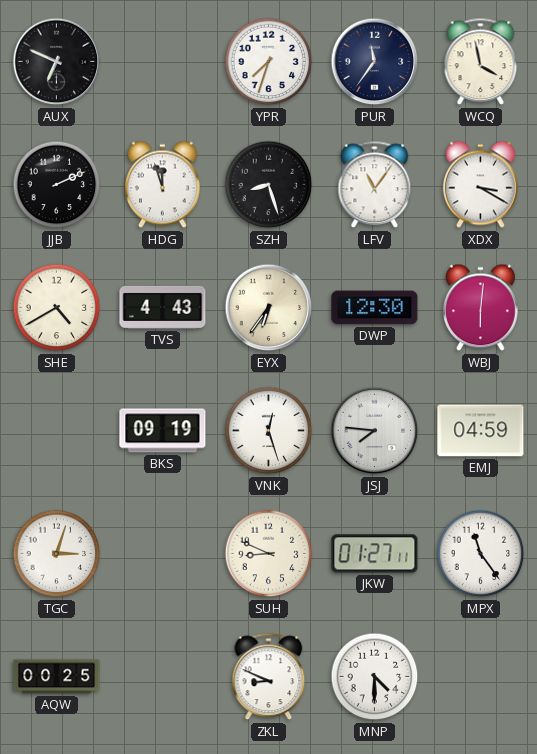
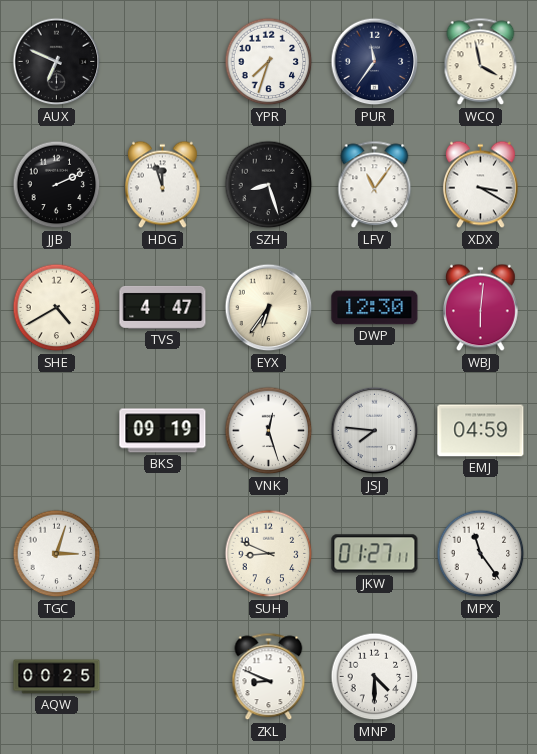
TVS: 4:43 -> 4:47
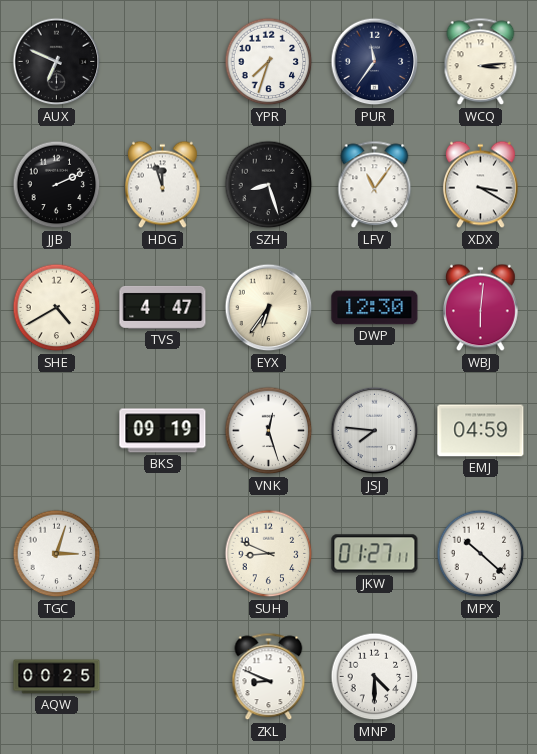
WCQ: 3:58 -> 3:14
MPX: 11:24 -> 10:22
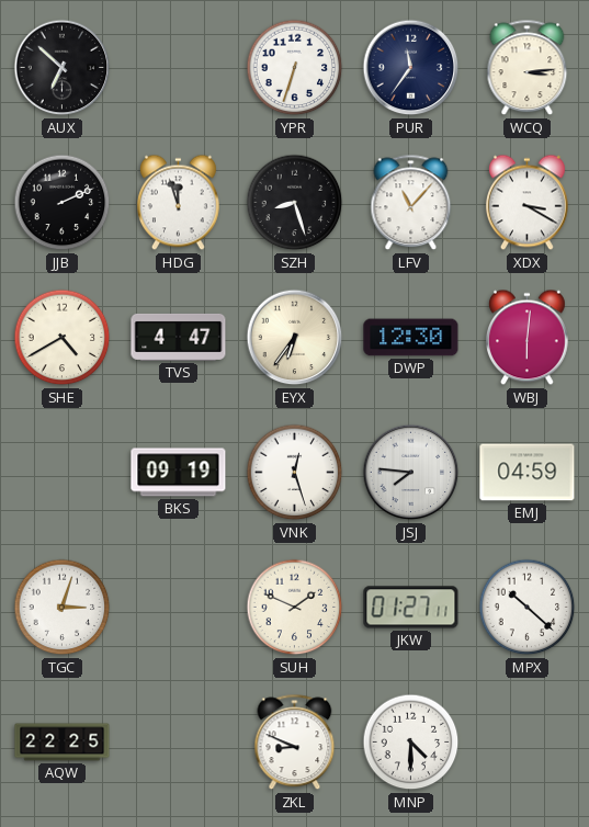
AUX: 6:49 -> 6:52
YPR: 7:33 -> 6:33
LFV: 11:06 -> 11:07
SUH: 8:49 -> 1:49
AQW: 00:25 -> 22:25
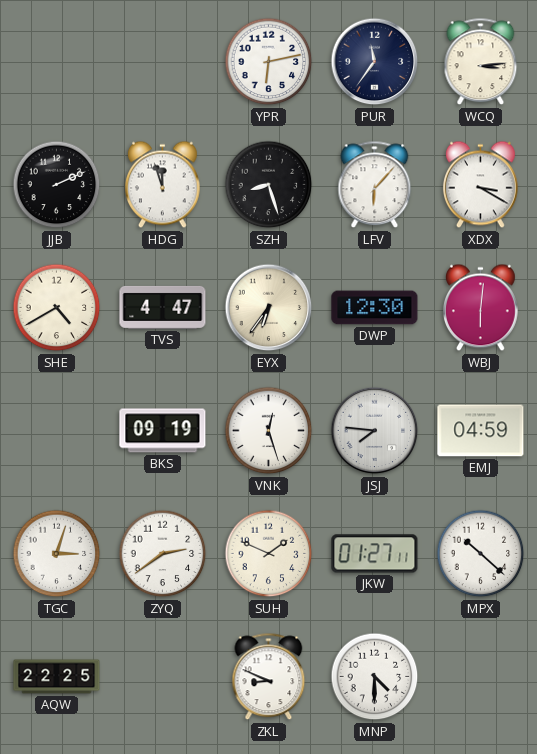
AUX: 6:52 -> none
YPR: 6:33 -> 6:13
LFV: 11:07 -> 6:07
ZYQ: none -> 2:39
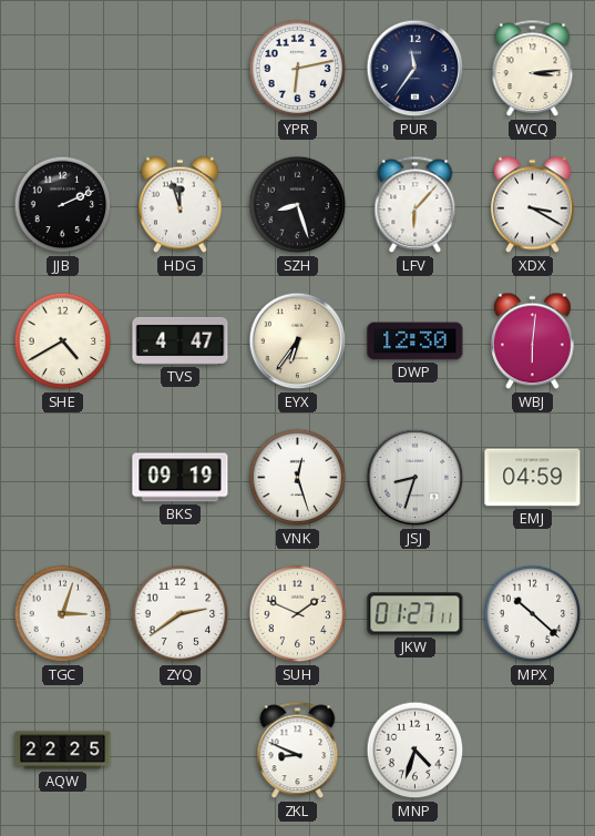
JSJ: 7:46 -> 8:33
MNP: 4:30 -> 4:33
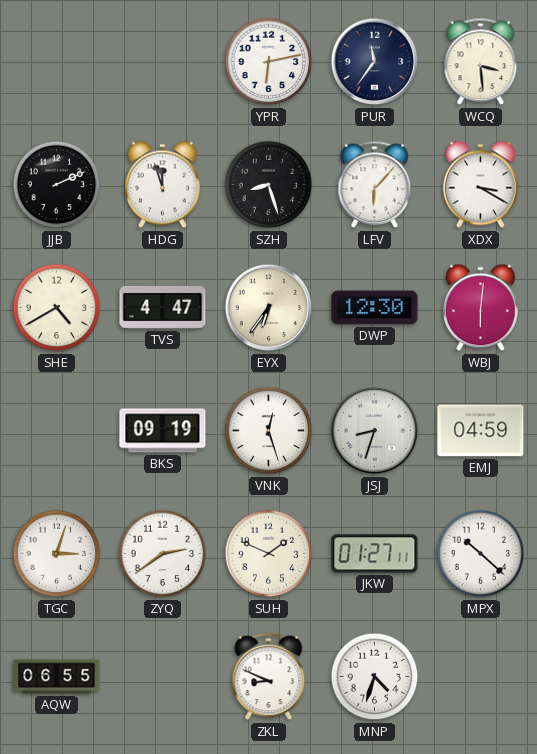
WCQ: 3:14 -> 3:29
AQW: 22:25 -> 06:55
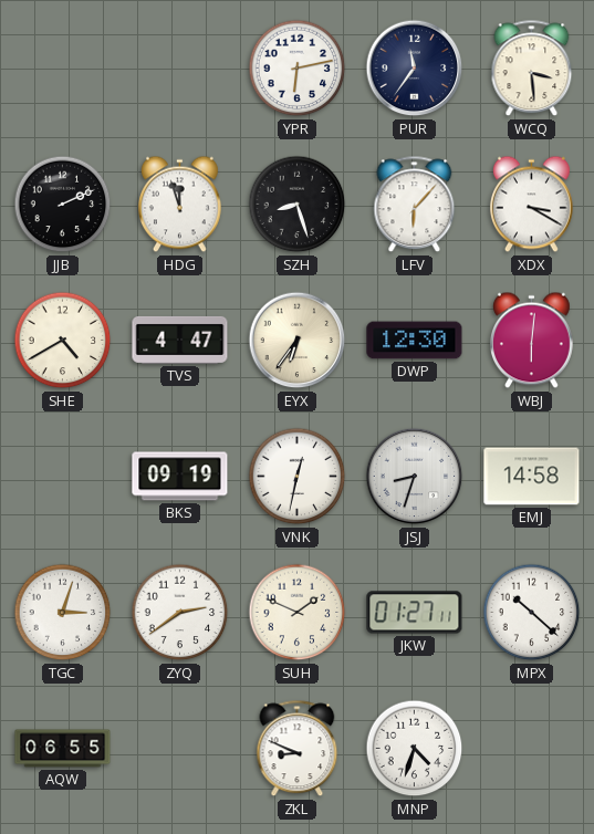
VNK: 12:27 -> 12:32
EMJ: 04:59 -> 14:58
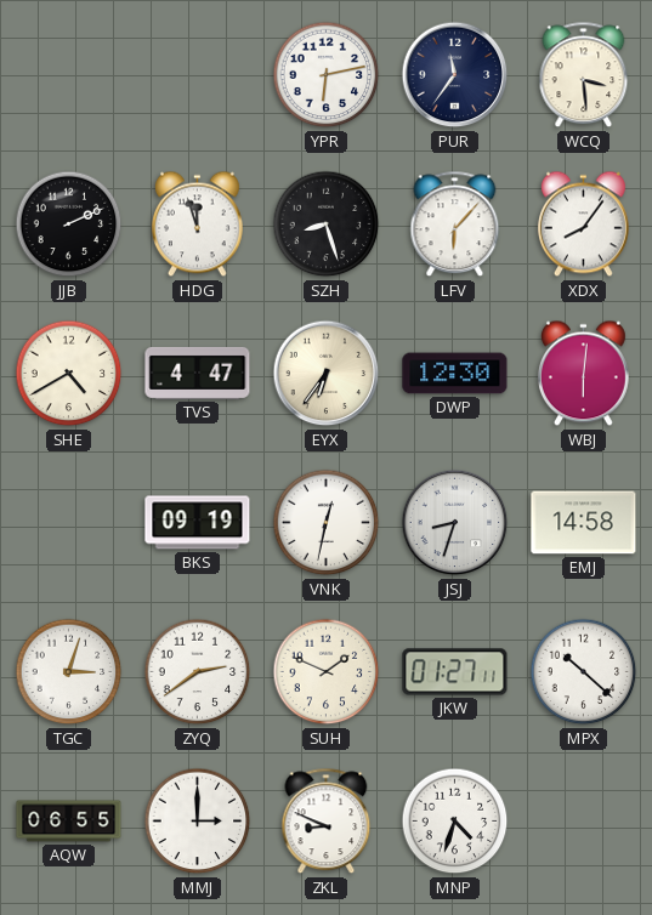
XDX: 3:20 -> 8:06
MMJ: none -> 3:00
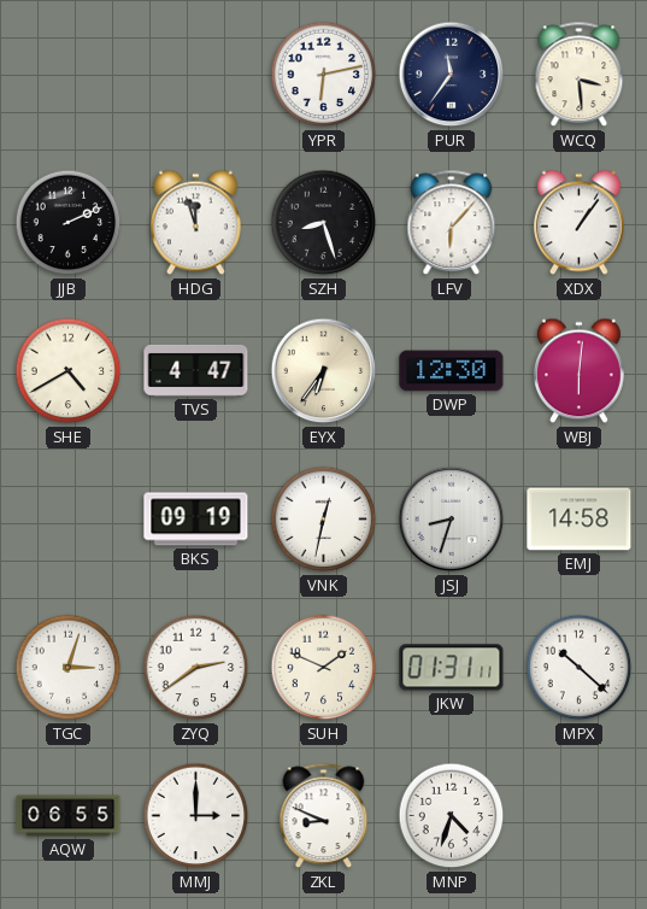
XDX: 8:06 -> 1:06
JKW: 01:27 -> 01:31
